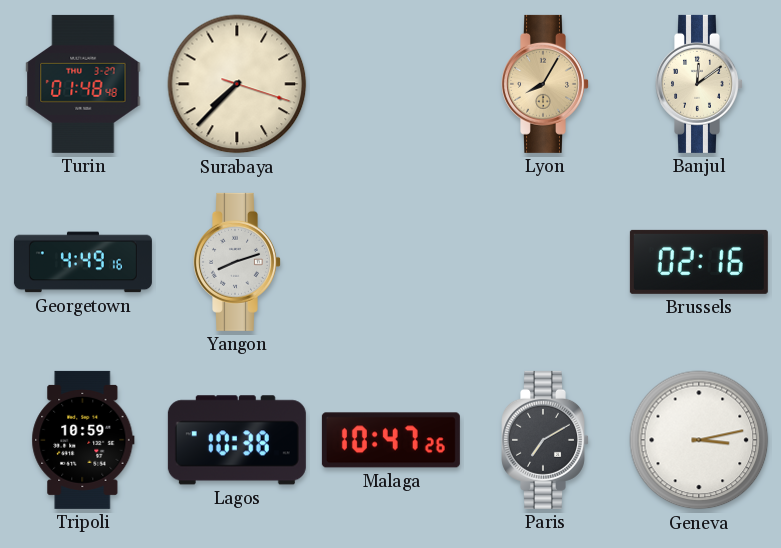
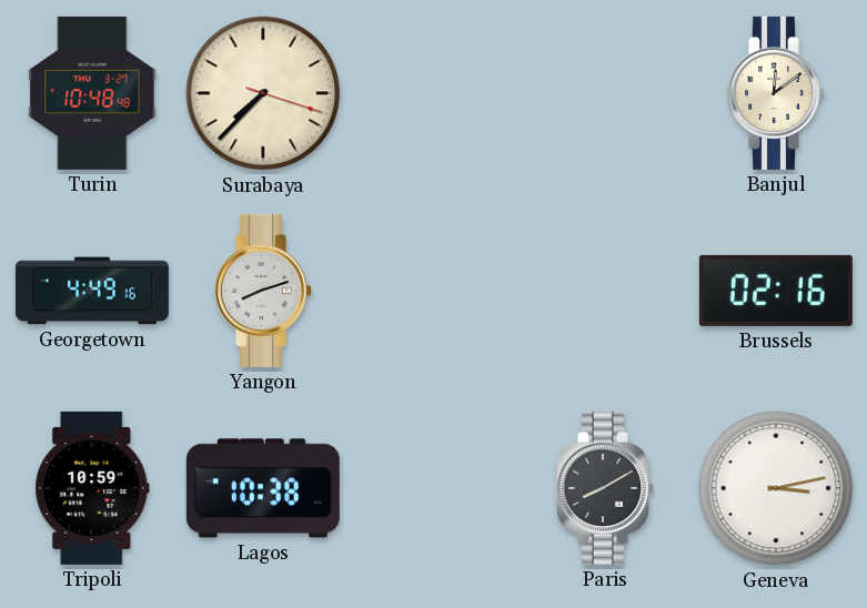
Turin: 01:48 -> 10:48
Lyon: 8:05 -> none
Malaga: 10:47 -> none
Paris: 7:10 -> 8:10
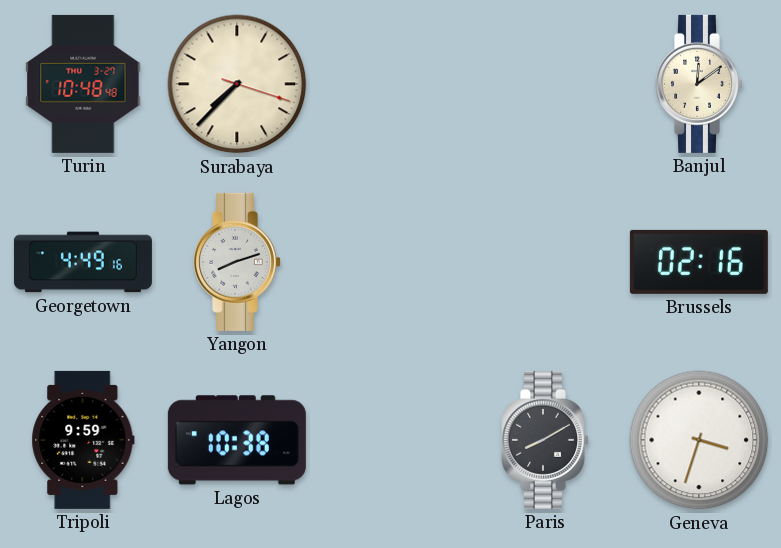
Tripoli: 10:59 -> 9:59
Geneva: 3:13 -> 3:33
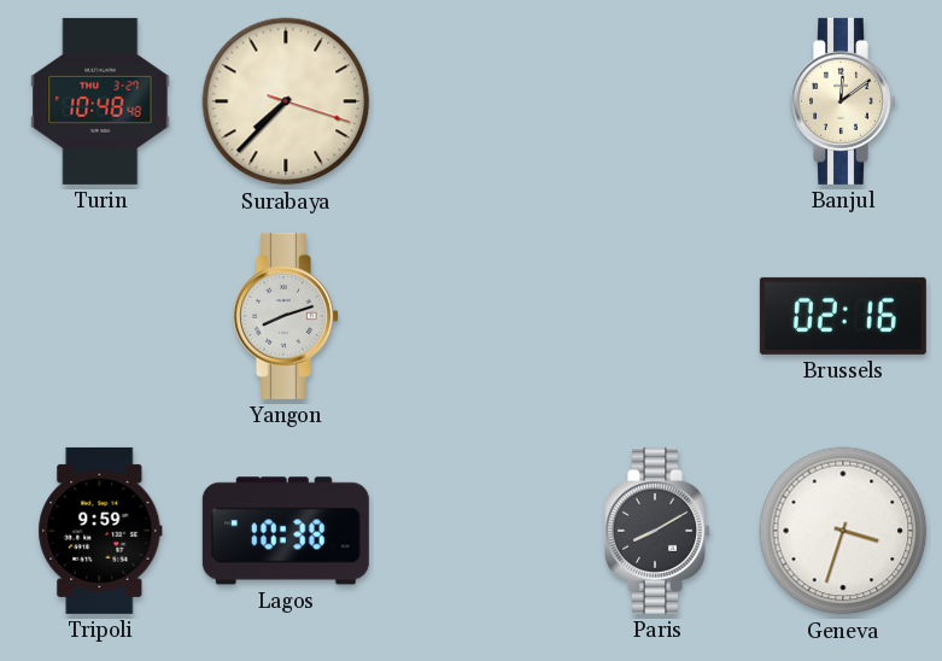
Georgetown: 4:49 -> none
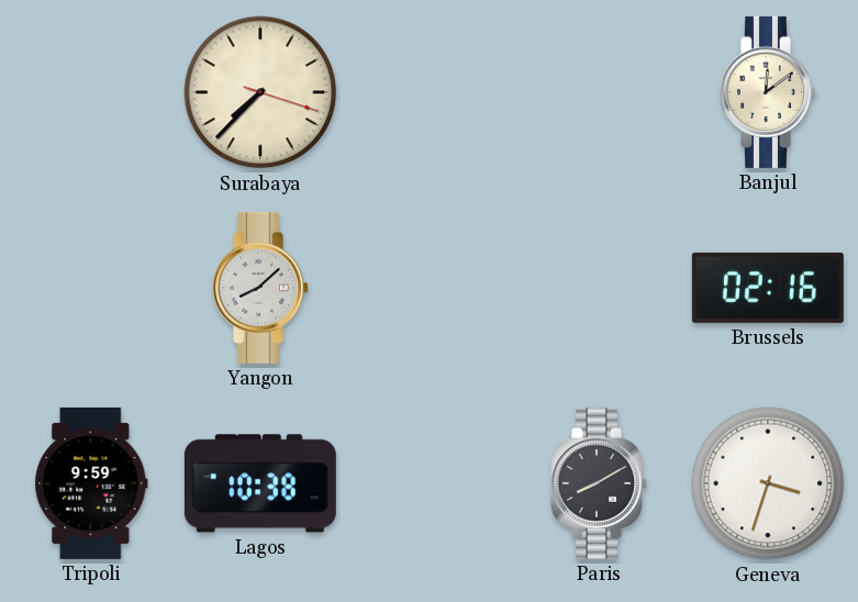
Turin: 10:48 -> none
Yangon: 8:12 -> 8:08
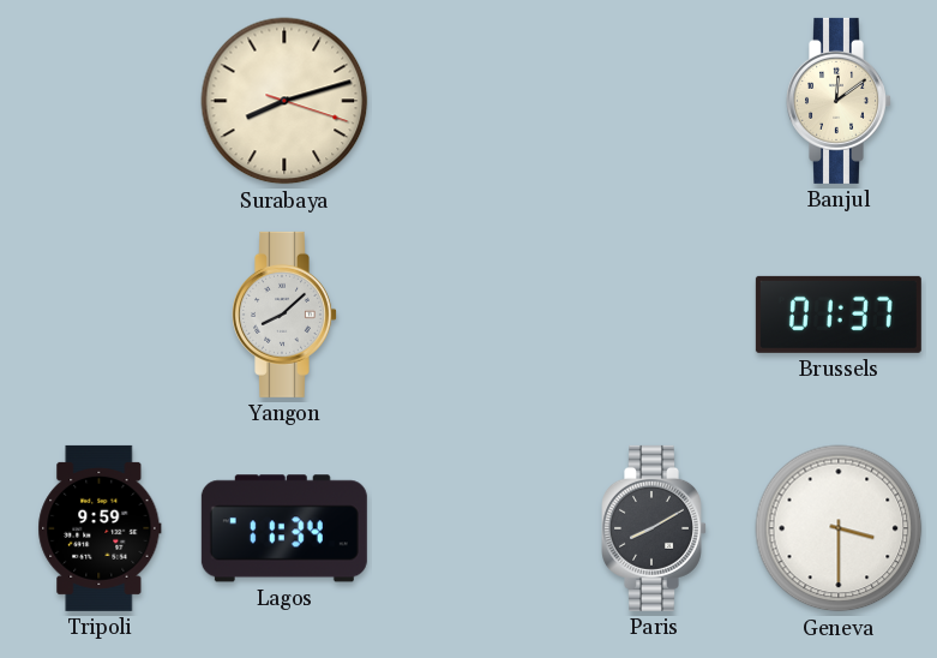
Surabaya: 7:37 -> 8:12
Brussels: 02:16 -> 01:37
Lagos: 10:38 -> 11:34
Geneva: 3:33 -> 3:30
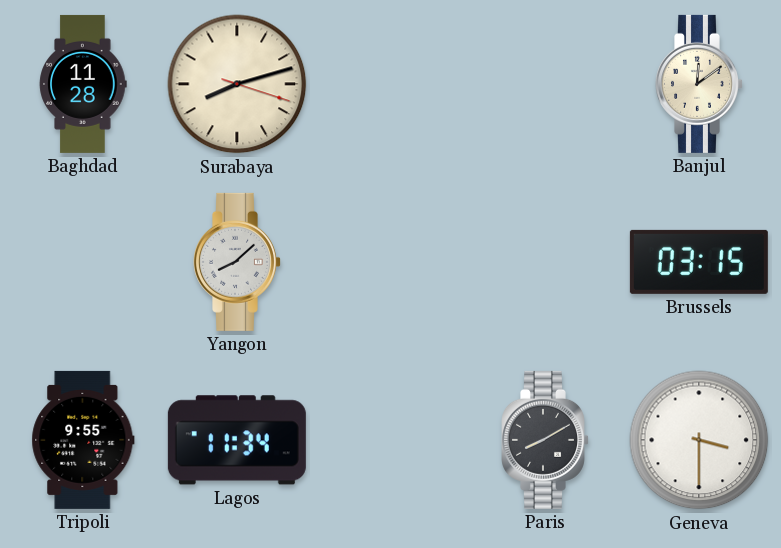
Baghdad: none -> 11:28
Brussels: 01:37 -> 03:15
Tripoli: 9:59 -> 9:55
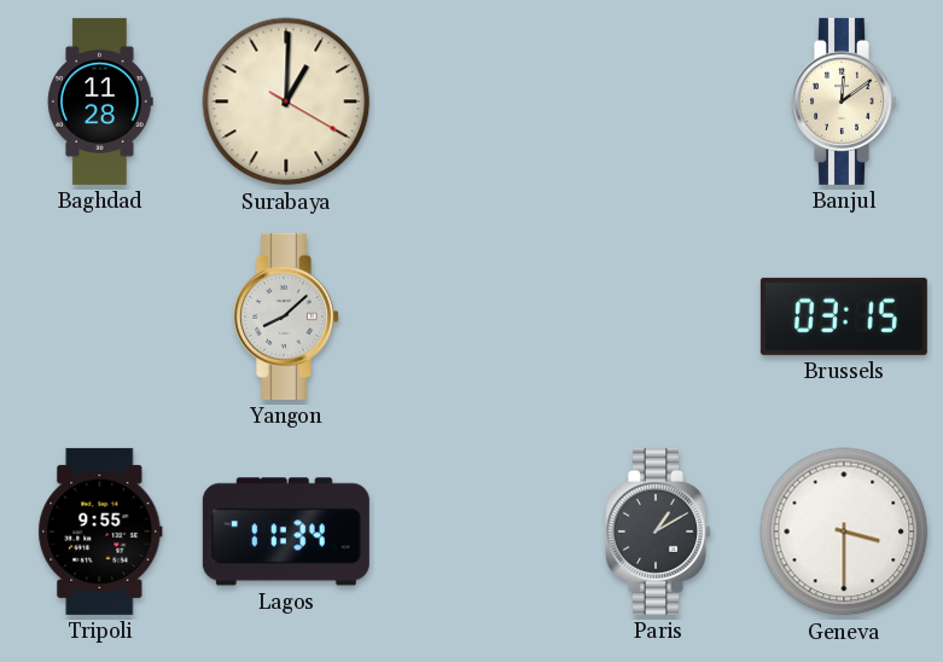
Surabaya: 8:12 -> 1:00
Paris: 8:10 -> 1:10
